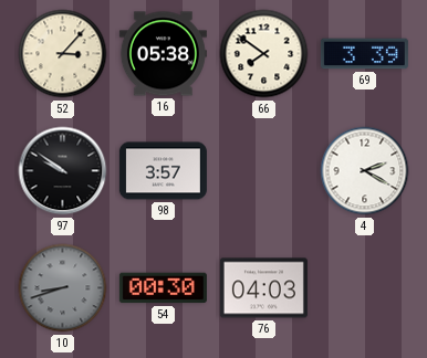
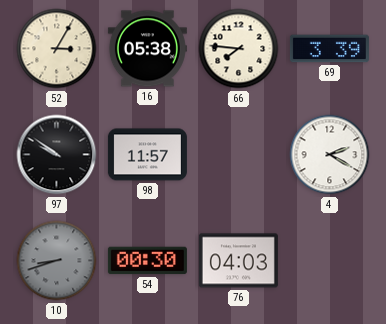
52: 3:07 -> 3:05
66: 7:51 -> 7:46
98: 3:57 -> 11:57
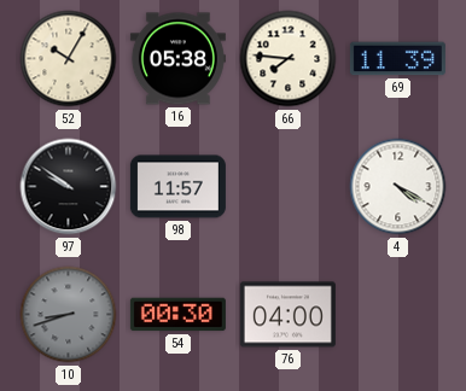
52: 3:05 -> 10:05
69: 3:39 -> 11:39
4: 2:20 -> 4:20
76: 04:03 -> 04:00
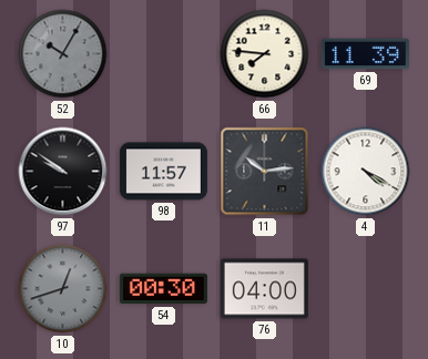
52 dial: cream -> grey
16: 05:38 -> none
11: none -> 10:14
10: 8:42 -> 12:42
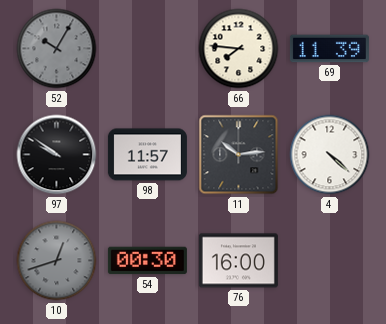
4: 4:20 -> 4:22
76: 04:00 -> 16:00
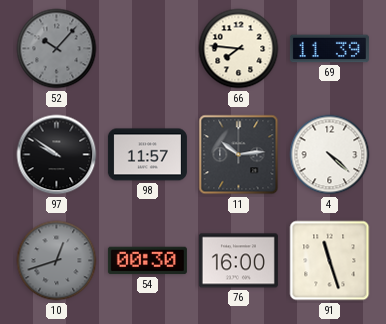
52: 10:05 -> 10:07
91: none -> 11:27
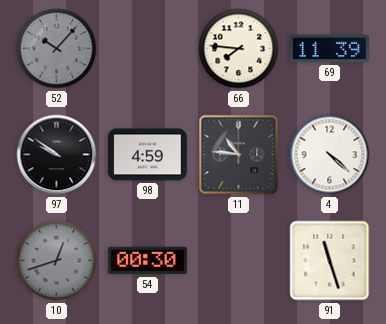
98: 11:57 -> 4:59
11: 10:14 -> 10:46
76: 16:00 -> none
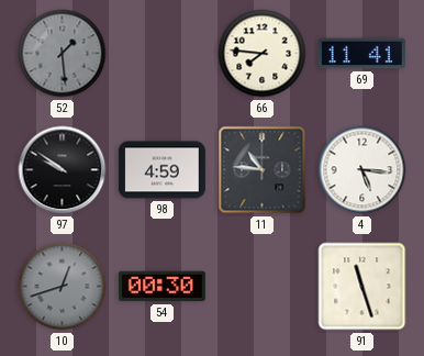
52: 10:07 -> 1:29
69: 11:39 -> 11:41
4: 4:22 -> 5:16
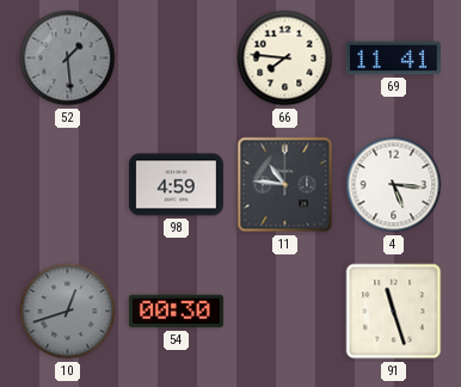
97: 9:51 -> none
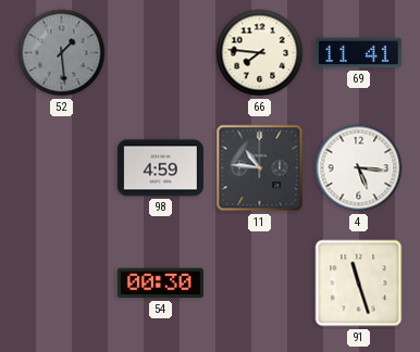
10: 12:42 -> none
